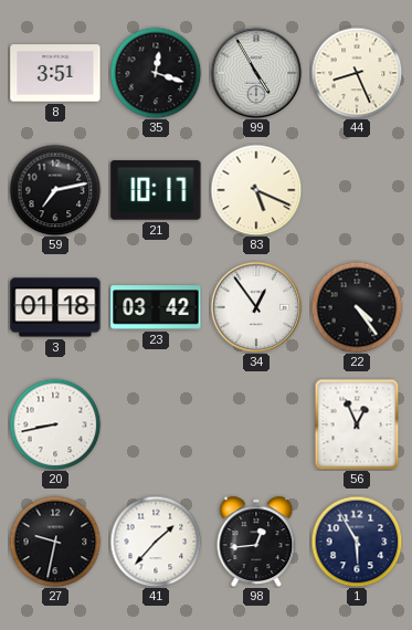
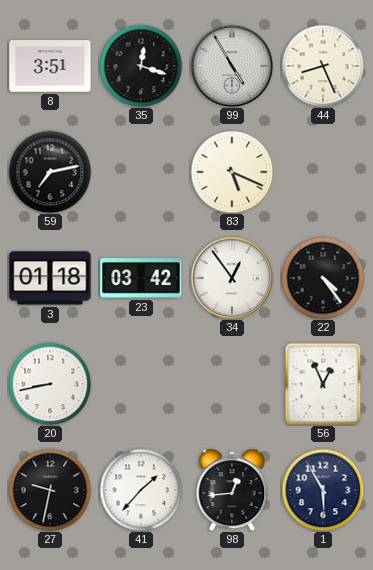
21: 10:17 -> none
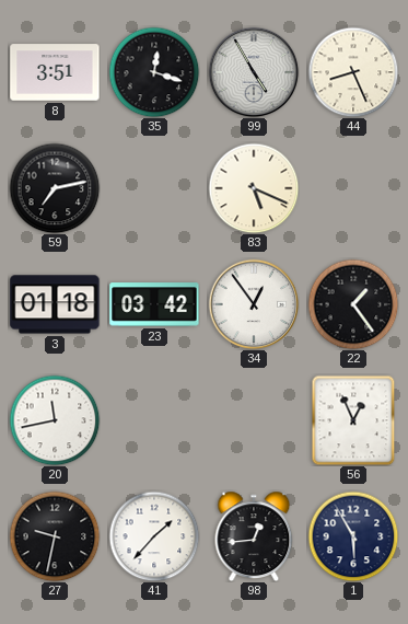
22: 4:24 -> 1:24
20: 8:43 -> 11:43
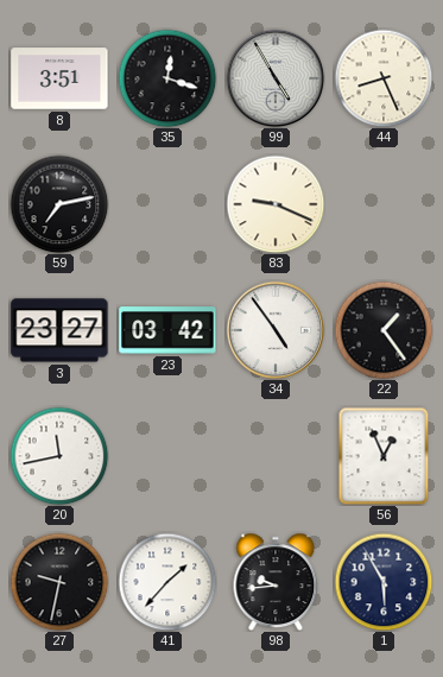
83: 5:19 -> 9:19
3: 01:18 -> 23:27
34: 12:54 -> 4:54
98: 12:44 -> 9:44
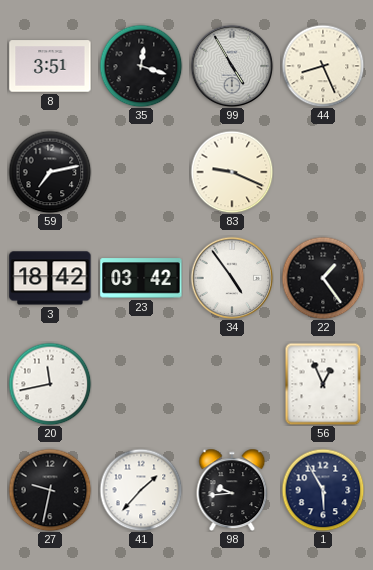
3: 23:27 -> 18:42
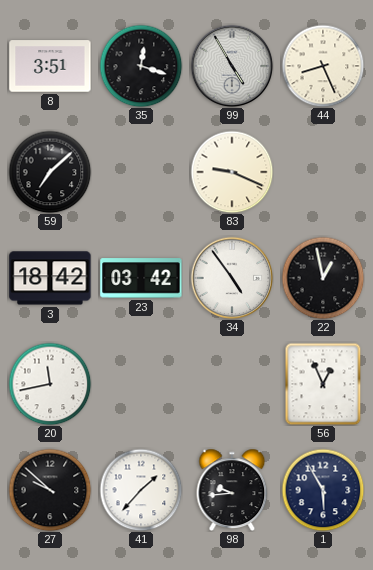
59: 7:13 -> 7:08
22: 1:24 -> 12:58
27: 9:32 -> 9:52
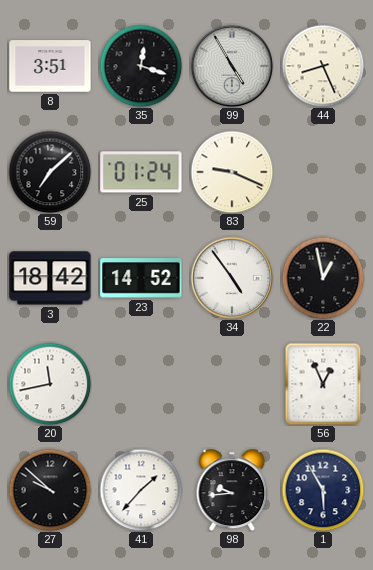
25: none -> 01:24
23: 03:42 -> 14:52
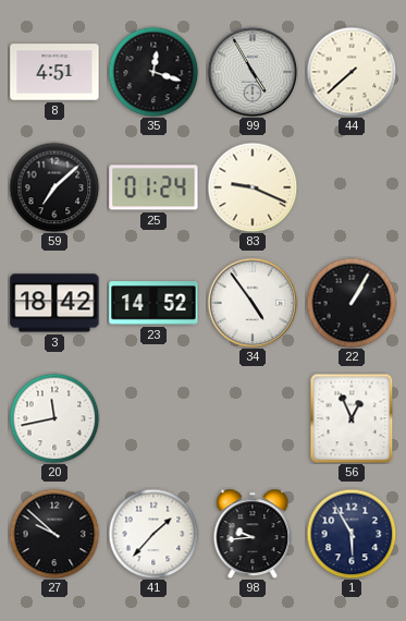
8: 3:51 -> 4:51
44: 8:26 -> 7:38
22: 12:58 -> 1:05
